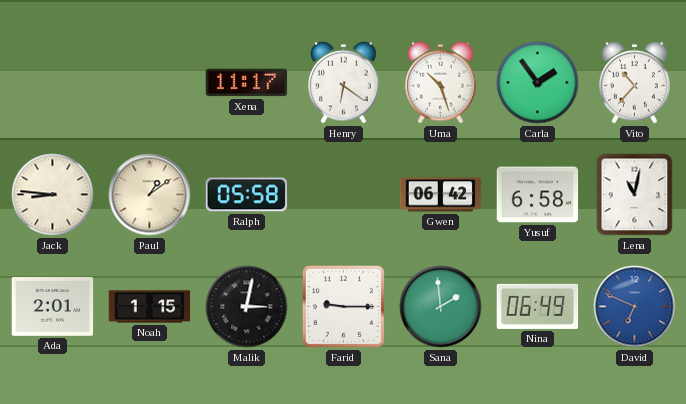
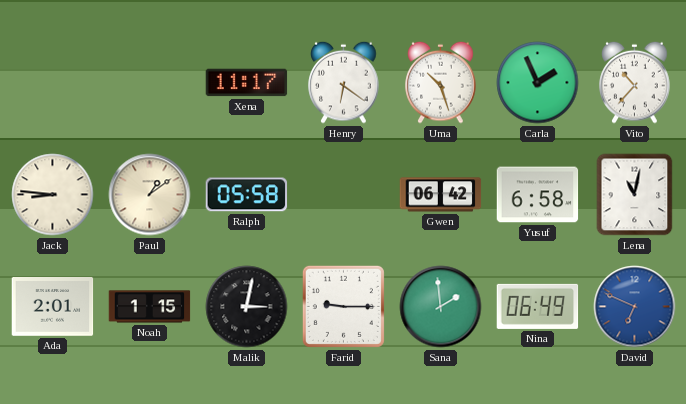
Carla: 1:54 -> 1:56
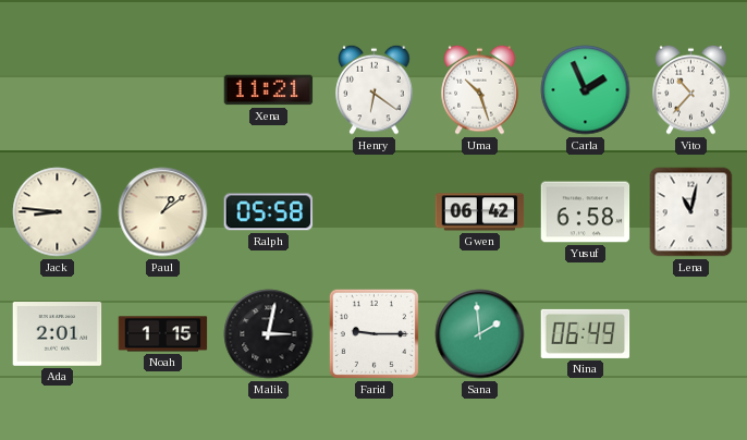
Xena: 11:17 -> 11:21
David: 6:49 -> none
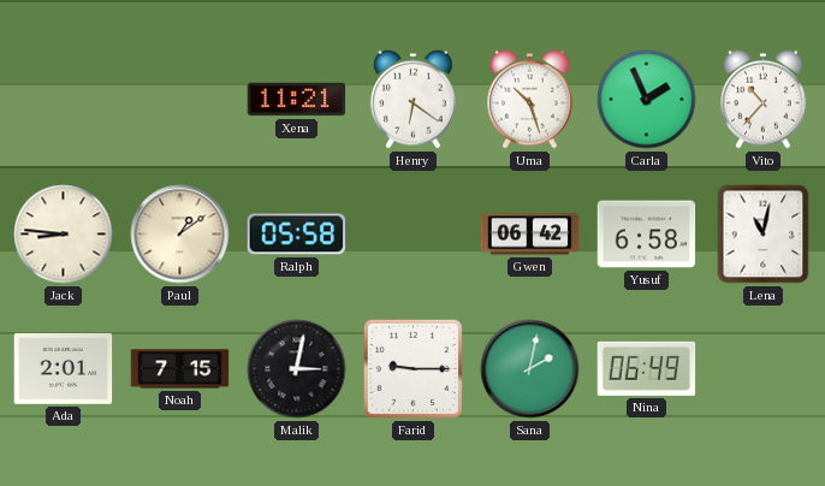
Noah: 1:15 -> 7:15
Sana: 1:59 -> 2:02
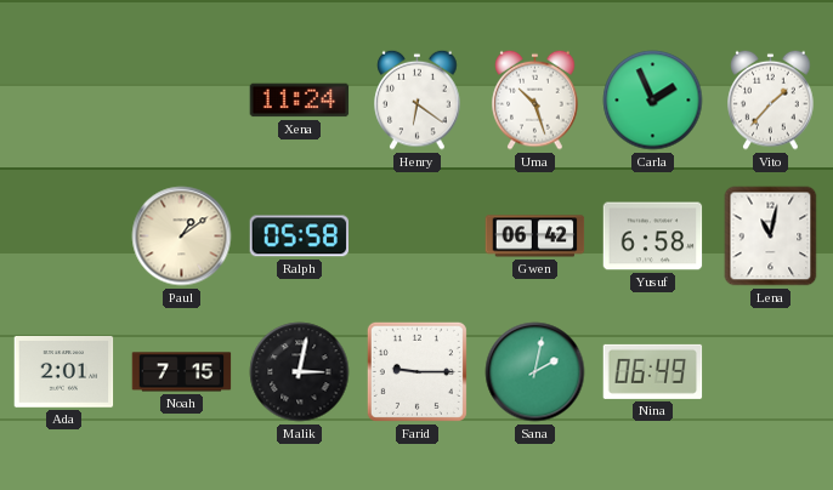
Xena: 11:21 -> 11:24
Vito: 10:37 -> 1:37
Jack: 8:46 -> none
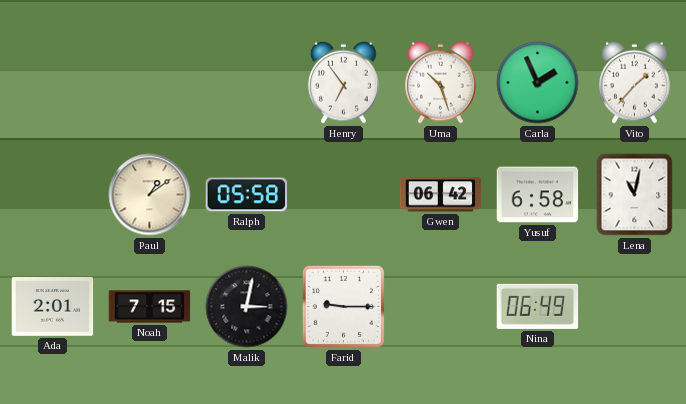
Xena: 11:24 -> none
Henry: 6:21 -> 6:54
Sana: 2:02 -> none
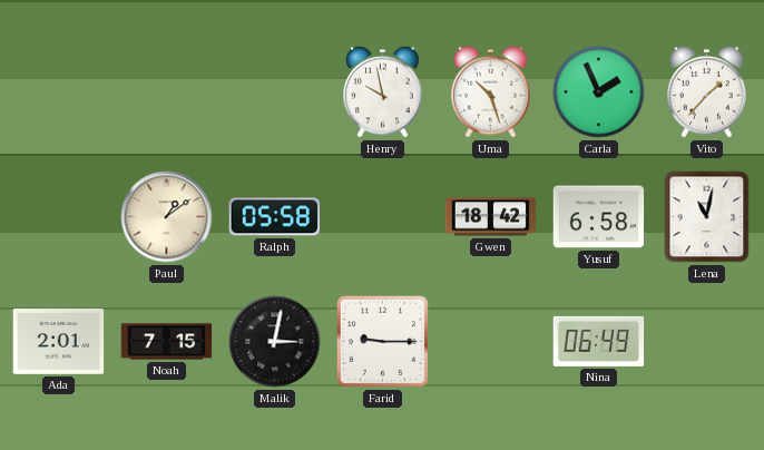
Henry: 6:54 -> 9:58
Gwen: 06:42 -> 18:42
